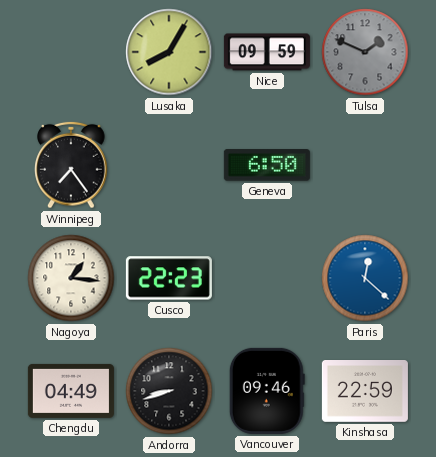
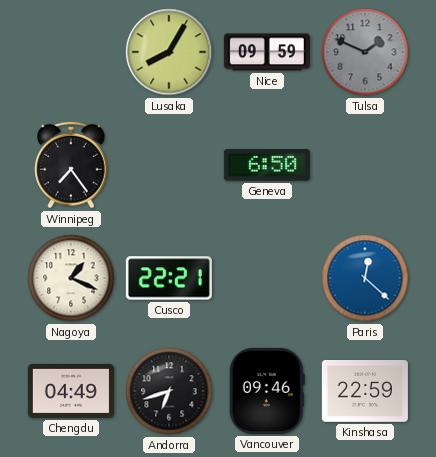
Nagoya: 1:16 -> 1:19
Cusco: 22:23 -> 22:21
Andorra: 8:42 -> 6:42
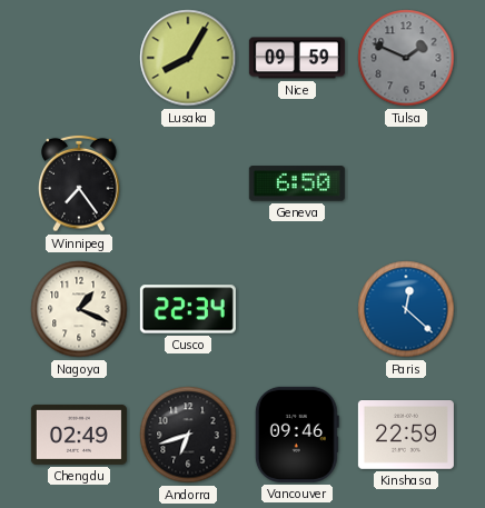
Cusco: 22:21 -> 22:34
Chengdu: 04:49 -> 02:49
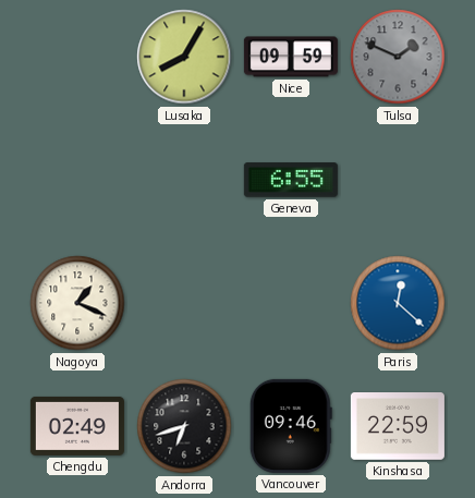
Winnipeg: 7:24 -> none
Geneva: 6:50 -> 6:55
Cusco: 22:34 -> none
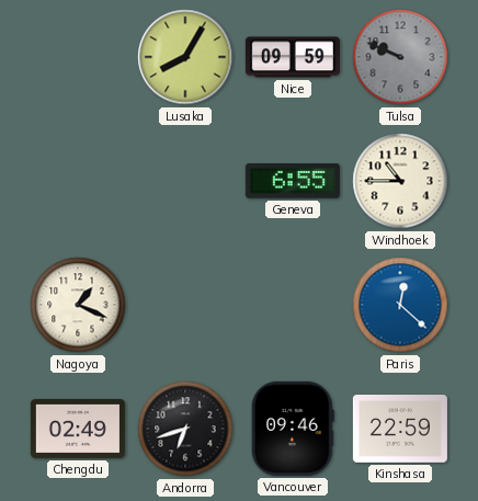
Tulsa: 1:49 -> 9:49
Windhoek: none -> 10:45
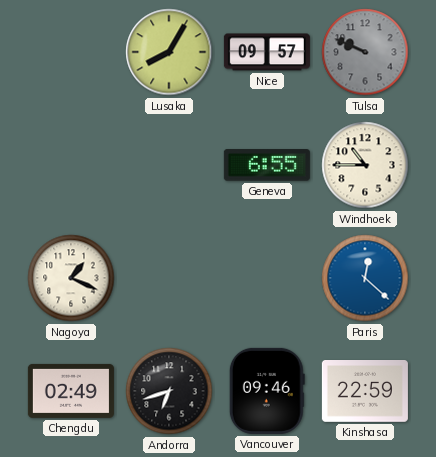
Nice: 09:59 -> 09:57
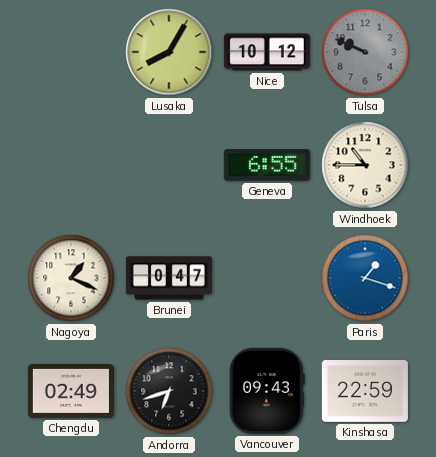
Nice: 09:57 -> 10:12
Brunei: none -> 0:47
Paris: 12:22 -> 1:18
Vancouver: 09:46 -> 09:43
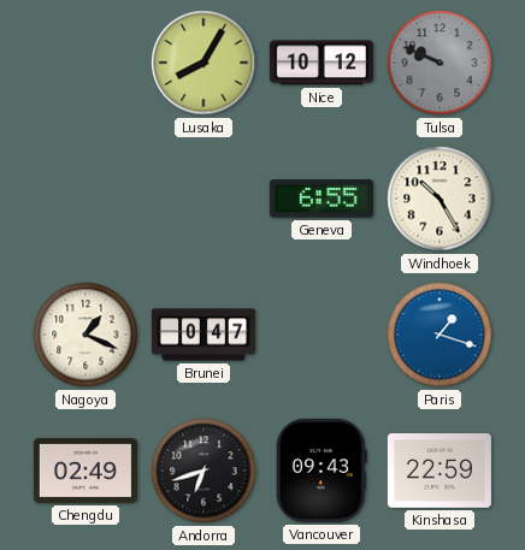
Windhoek: 10:45 -> 10:25
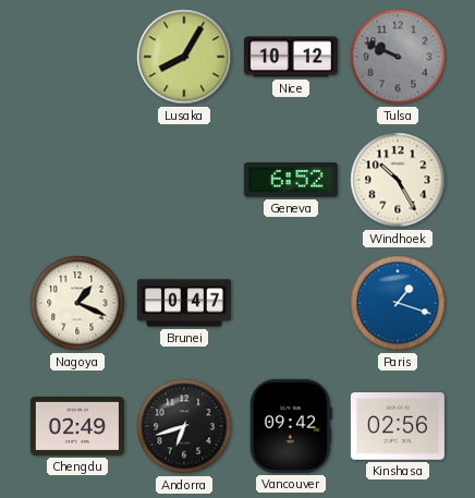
Geneva: 6:55 -> 6:52
Vancouver: 09:43 -> 09:42
Kinshasa: 22:59 -> 02:56
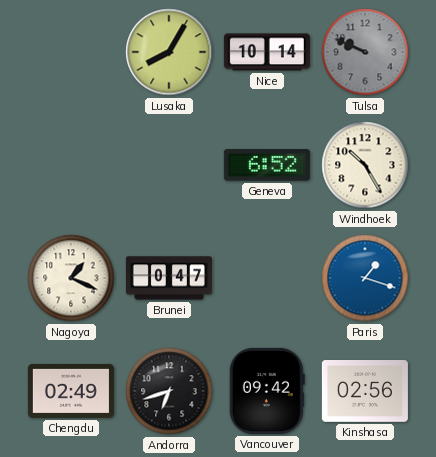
Nice: 10:12 -> 10:14
